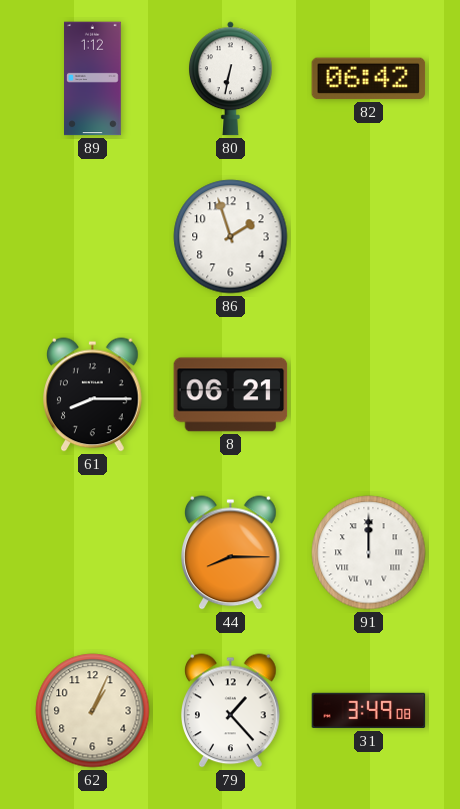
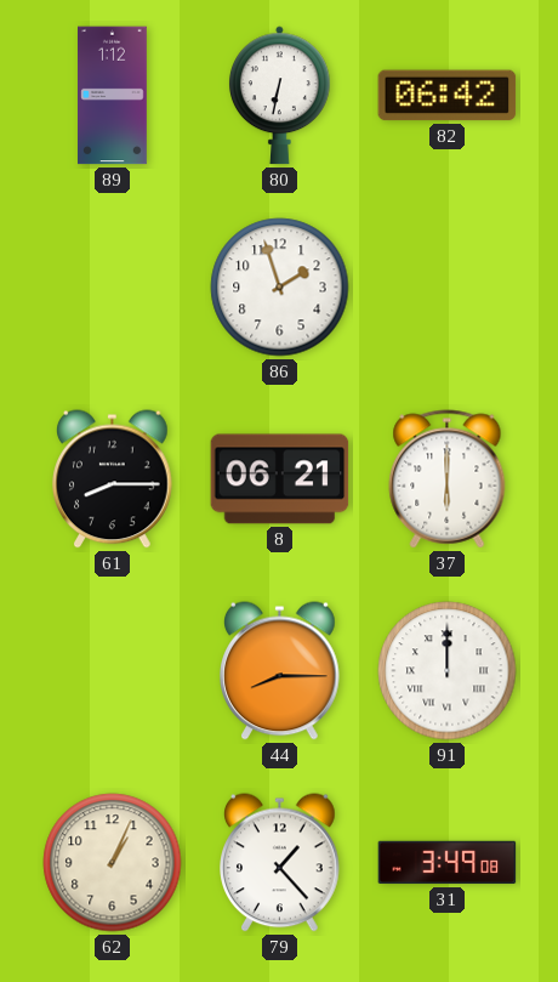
37: none -> 6:00
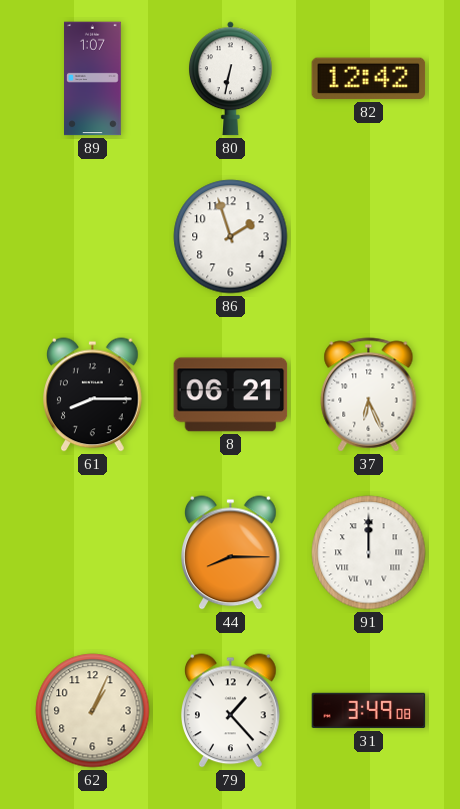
89: 1:12 -> 1:07
82: 06:42 -> 12:42
37: 6:00 -> 6:26
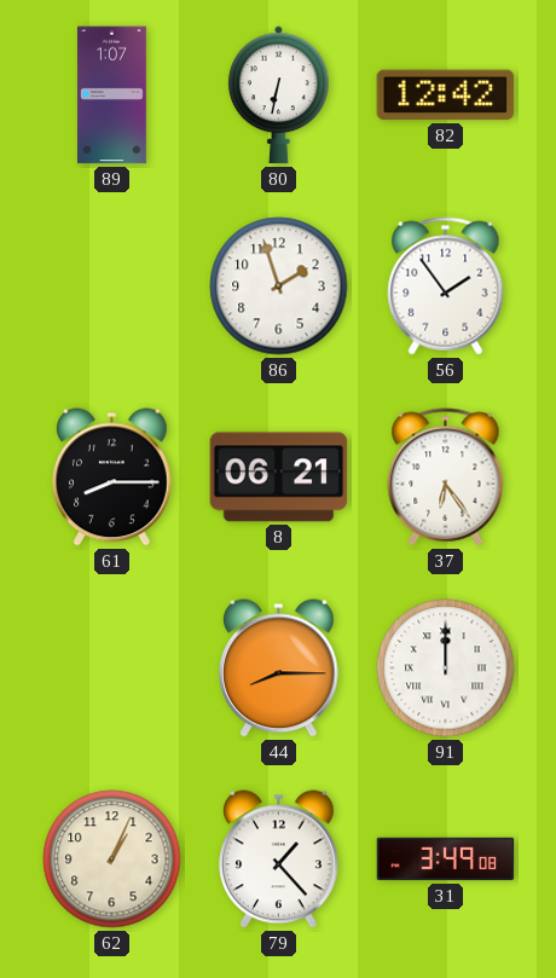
56: none -> 1:54
37: 6:26 -> 6:24
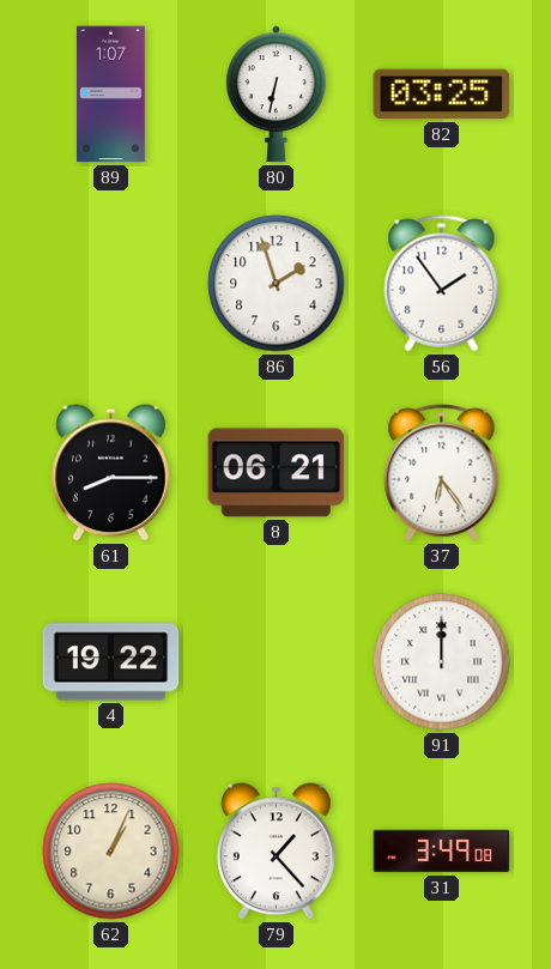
82: 12:42 -> 03:25
4: none -> 19:22
44: 8:15 -> none
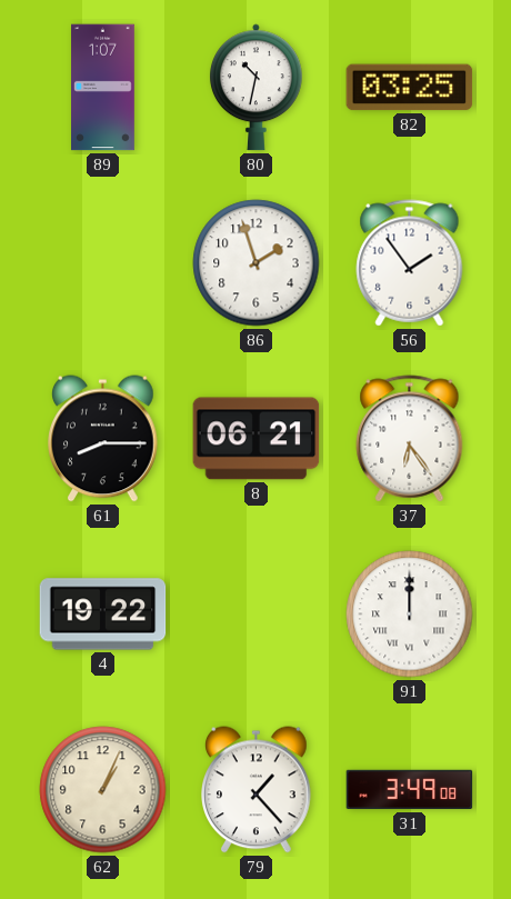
80: 6:32 -> 10:32
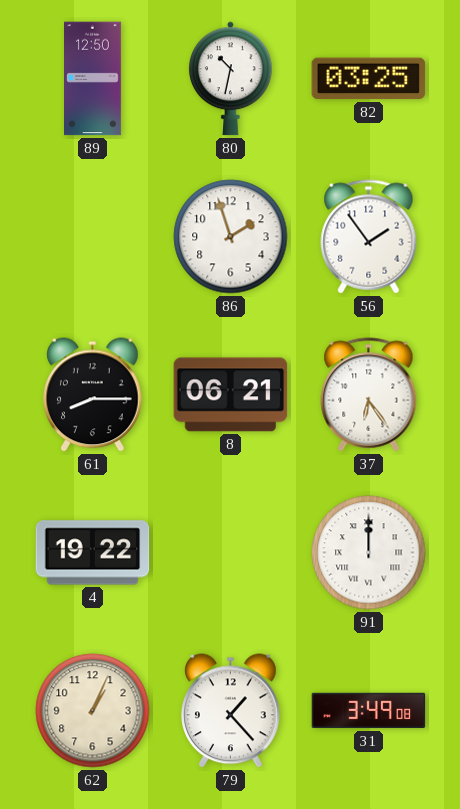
89: 1:07 -> 12:50
